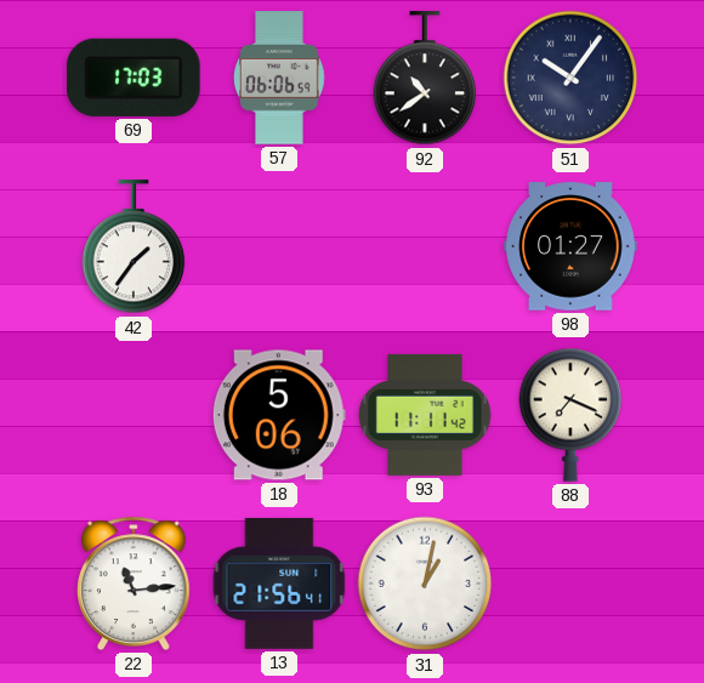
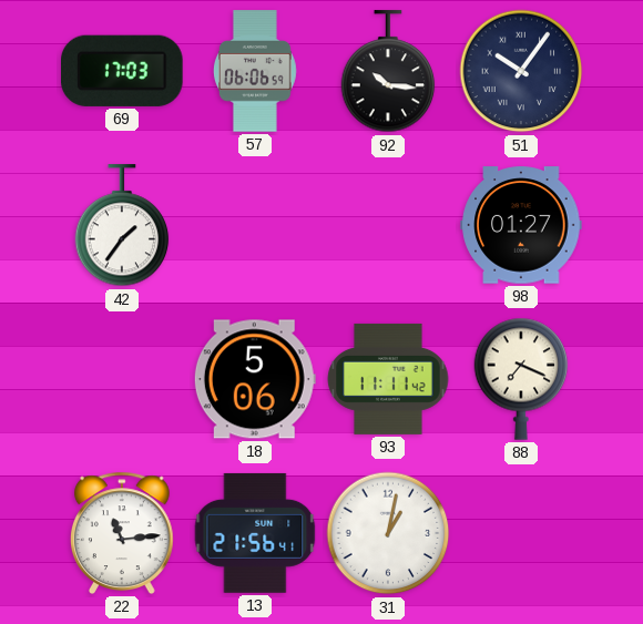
92: 10:39 -> 10:16
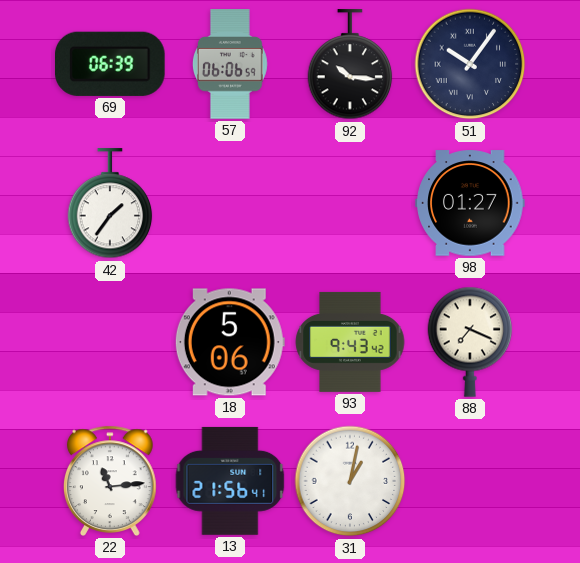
69: 17:03 -> 06:39
93: 11:11 -> 9:43
